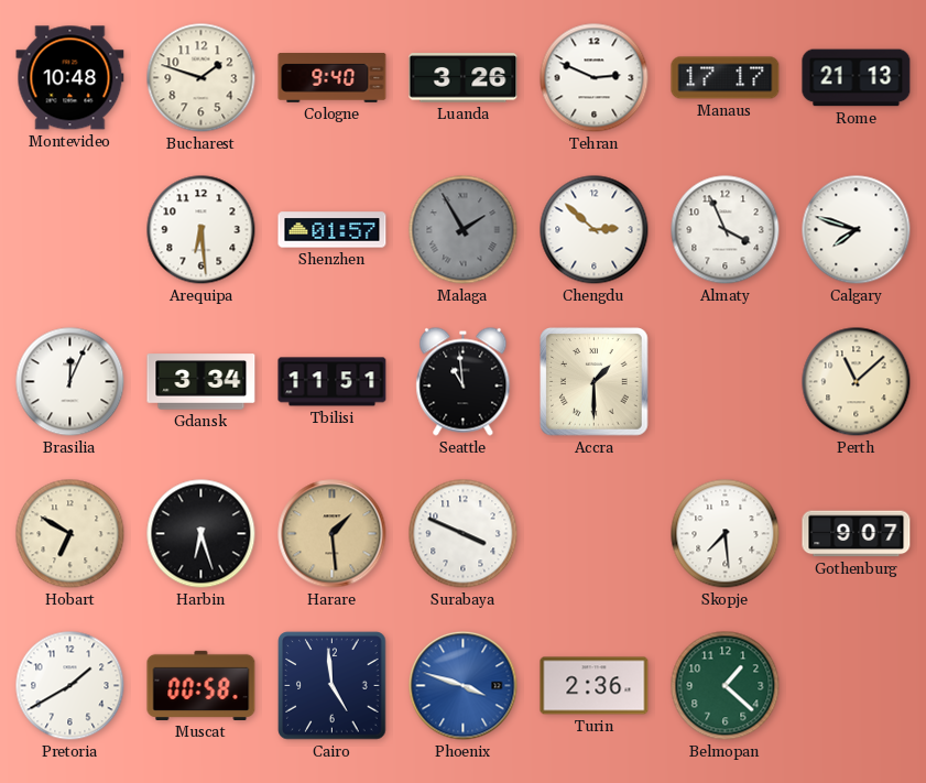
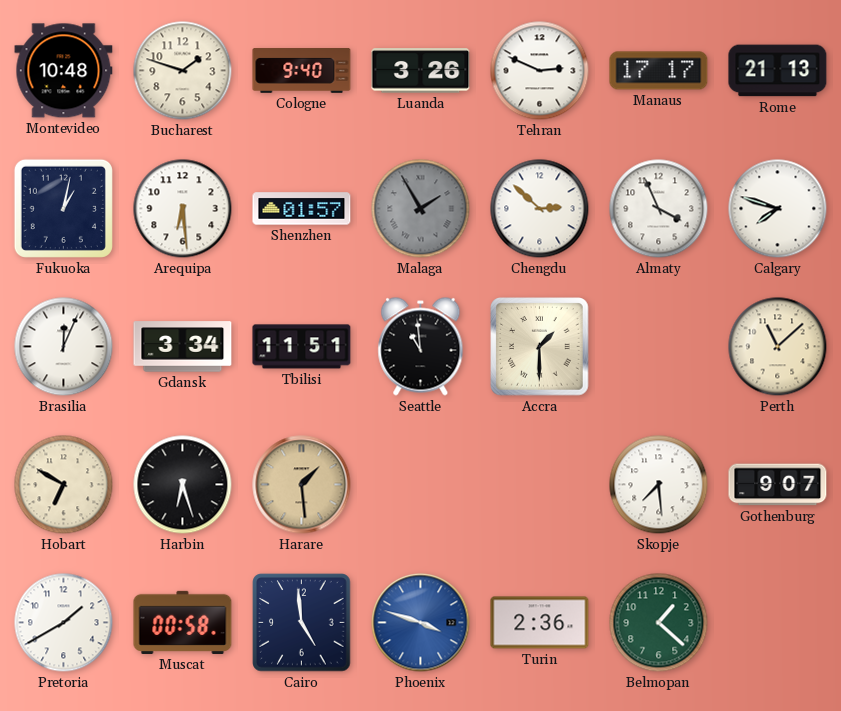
Fukuoka: none -> 1:02
Surabaya: 3:49 -> none
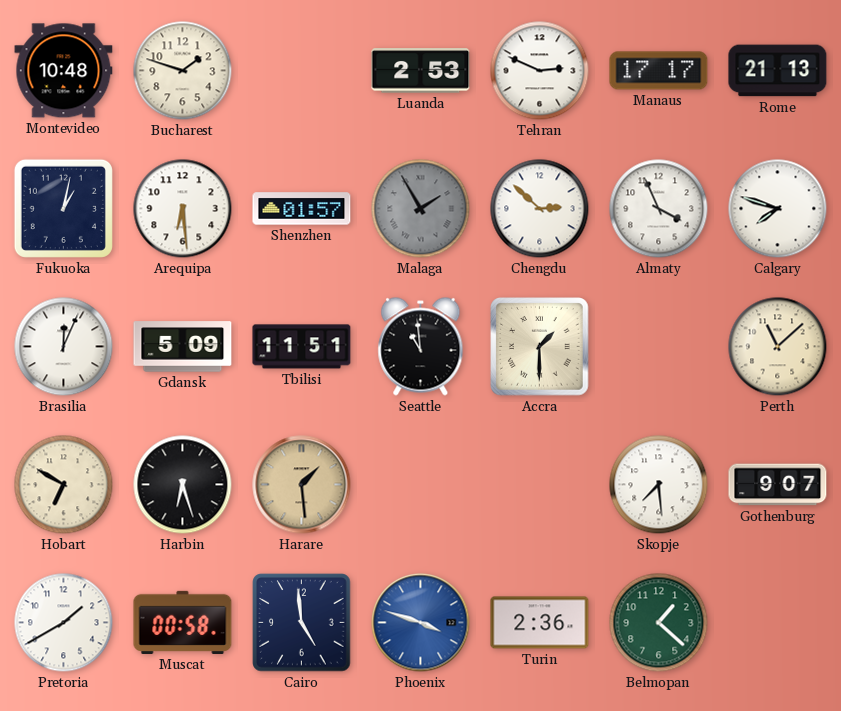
Cologne: 9:40 -> none
Luanda: 3:26 -> 2:53
Gdansk: 3:34 -> 5:09
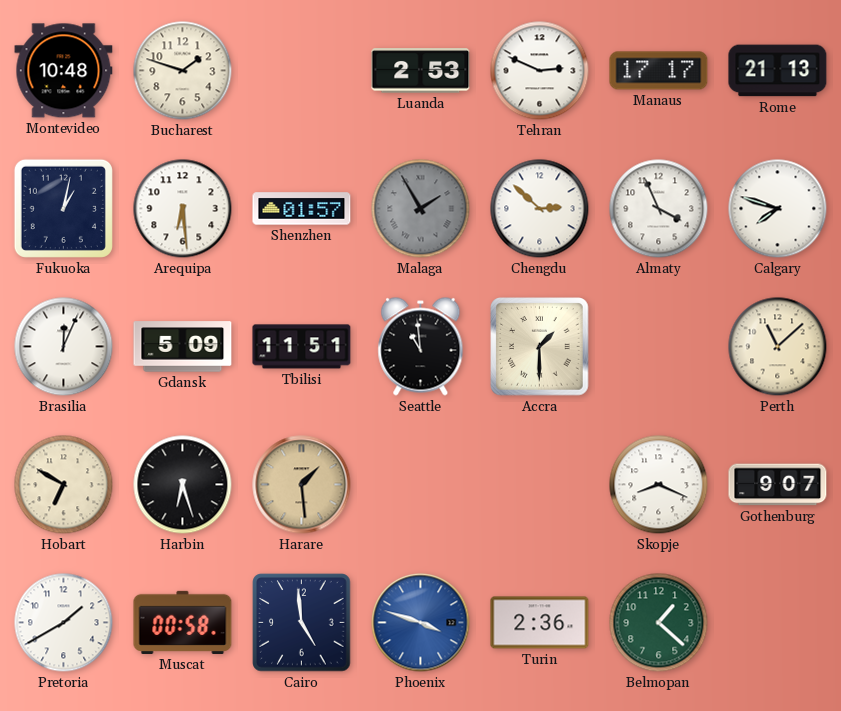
Skopje: 7:29 -> 8:19
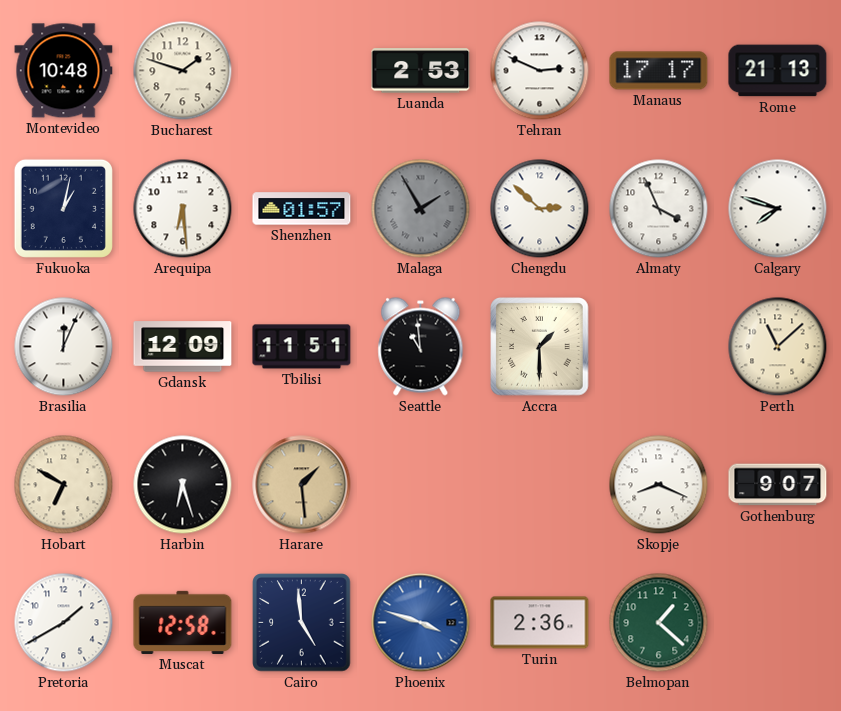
Gdansk: 5:09 -> 12:09
Muscat: 00:58 -> 12:58
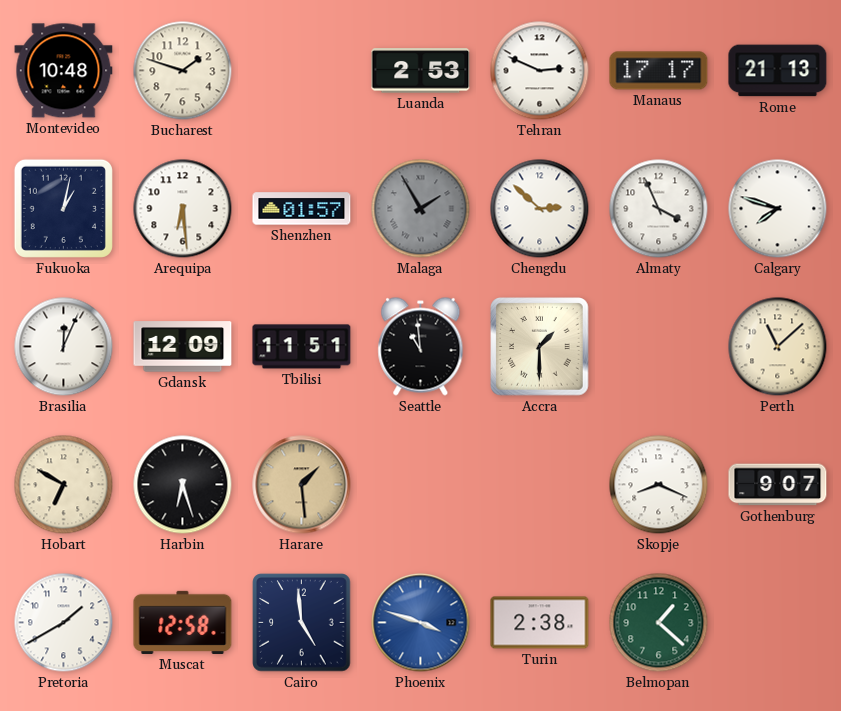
Turin: 2:36 -> 2:38
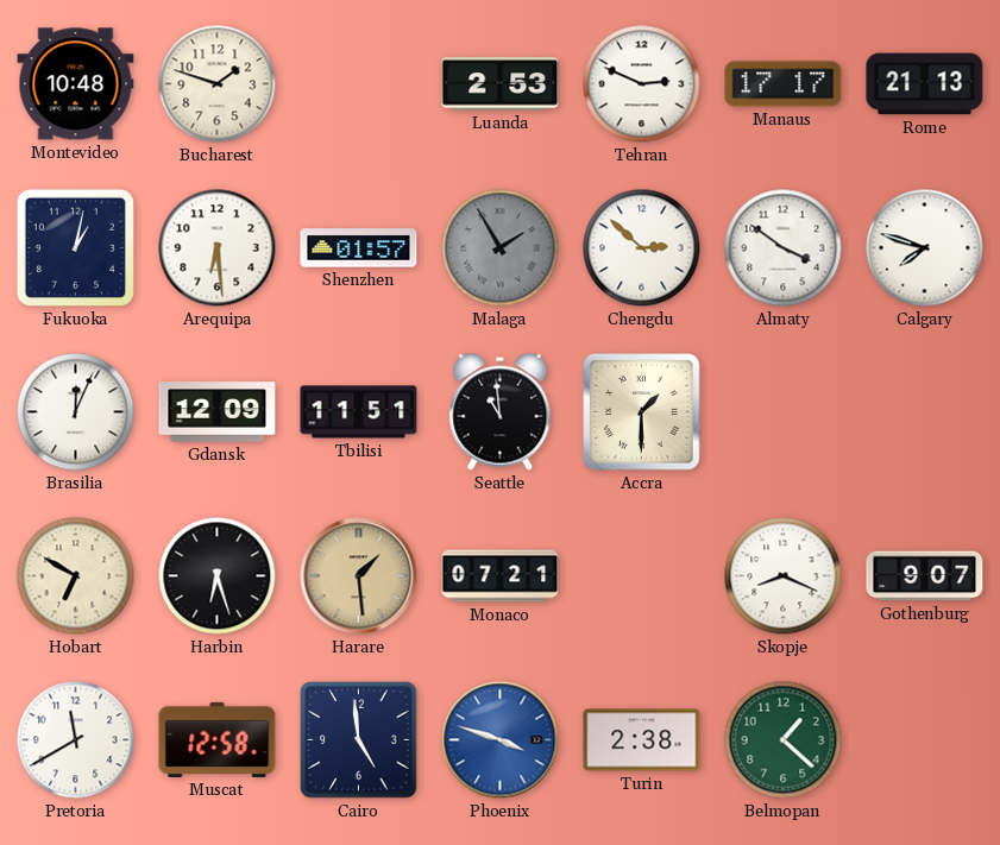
Almaty: 3:56 -> 3:51
Perth: 11:08 -> none
Monaco: none -> 07:21
Pretoria: 1:40 -> 11:40
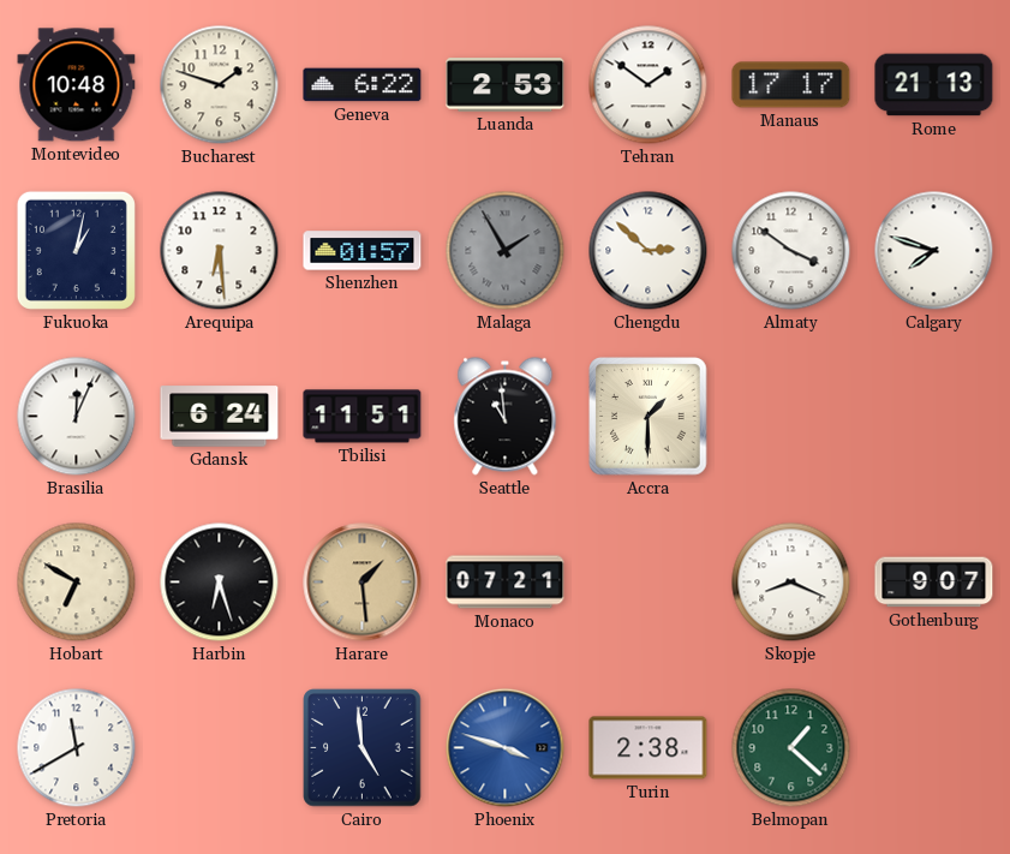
Geneva: none -> 6:22
Tehran: 2:49 -> 1:51
Gdansk: 12:09 -> 6:24
Muscat: 12:58 -> none
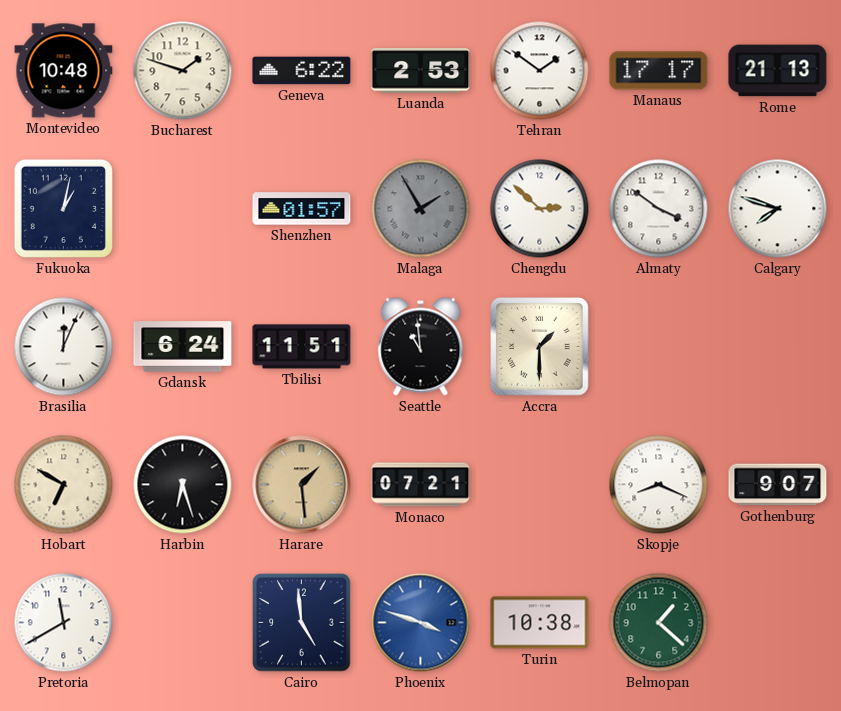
Arequipa: 6:29 -> none
Turin: 2:38 -> 10:38
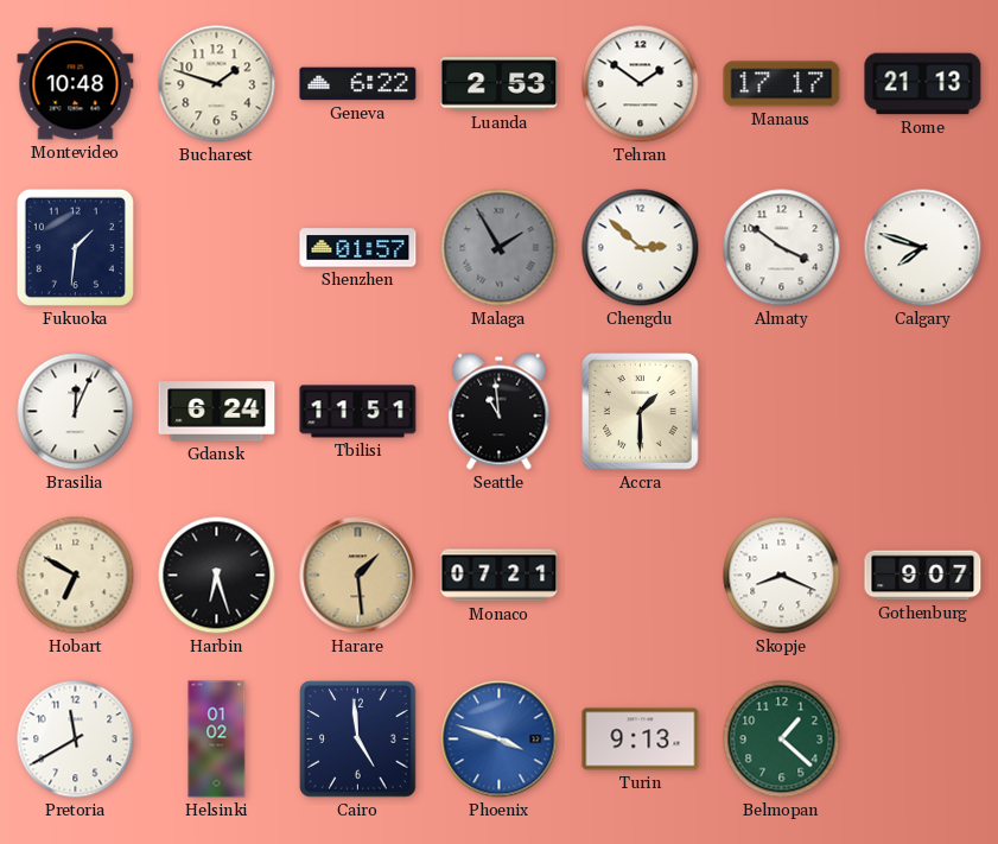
Fukuoka: 1:02 -> 1:31
Helsinki: none -> 01:02
Turin: 10:38 -> 9:13
